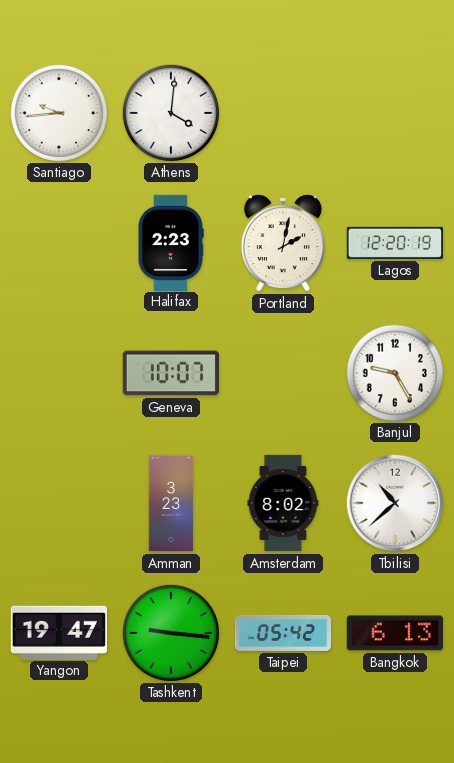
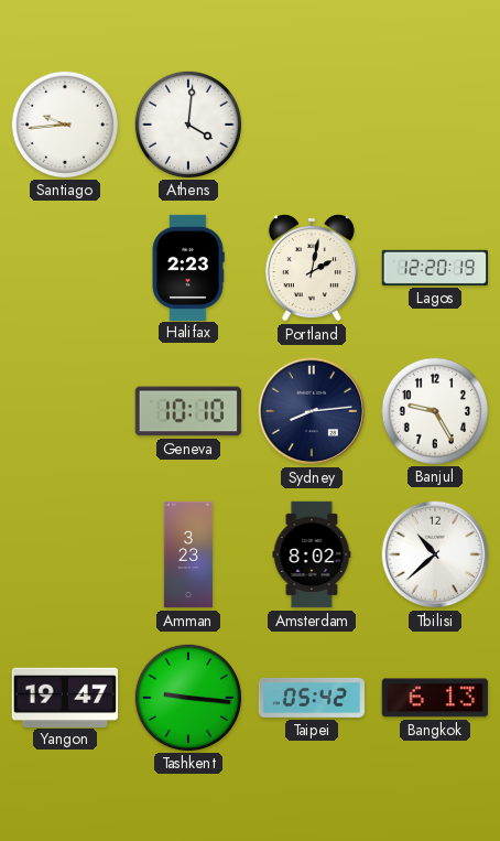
Geneva: 10:07 -> 10:10
Sydney: none -> 8:14
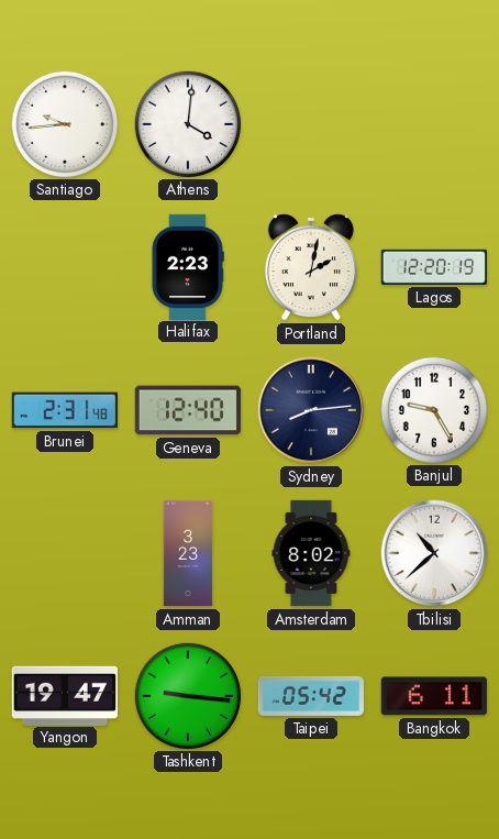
Brunei: none -> 2:31
Geneva: 10:10 -> 12:40
Bangkok: 6:13 -> 6:11
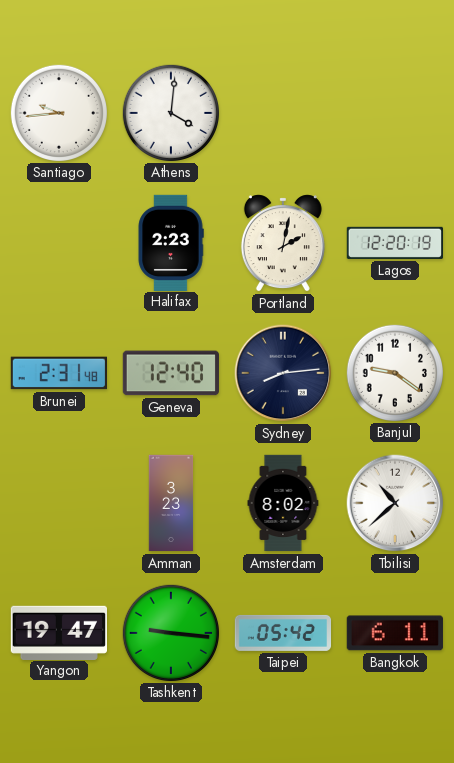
Banjul: 9:25 -> 9:21
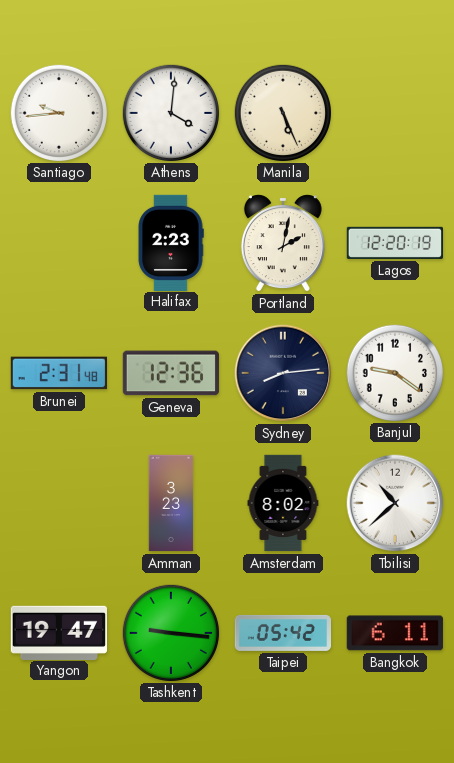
Manila: none -> 5:26
Geneva: 12:40 -> 12:36
